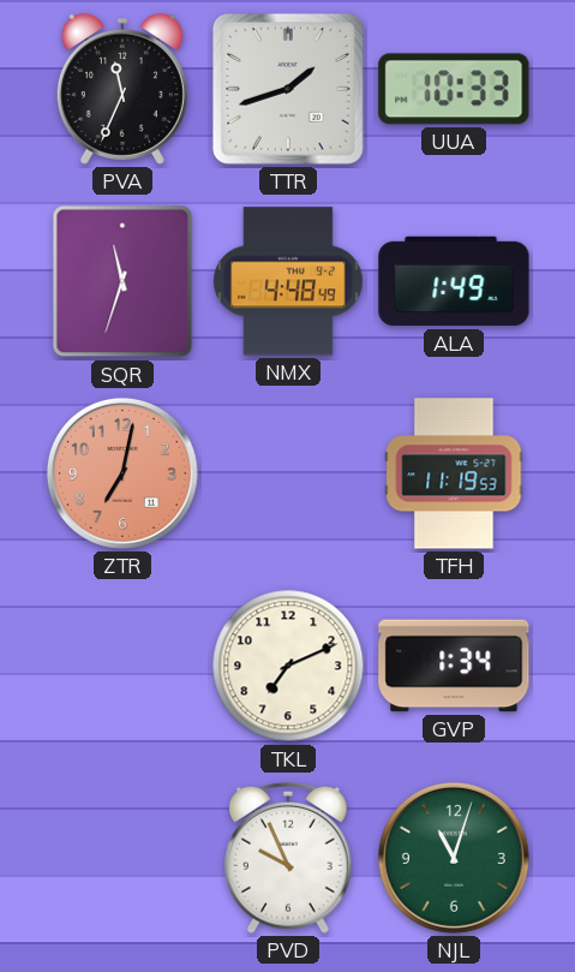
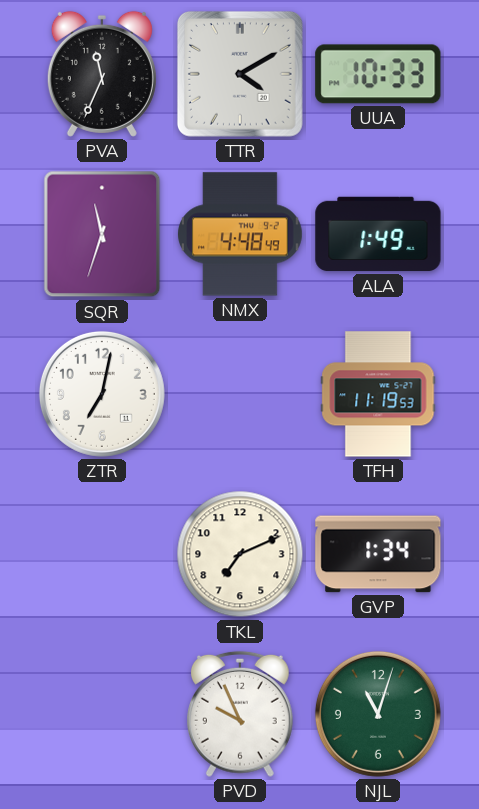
TTR: 1:42 -> 4:10
ZTR dial: salmon -> white
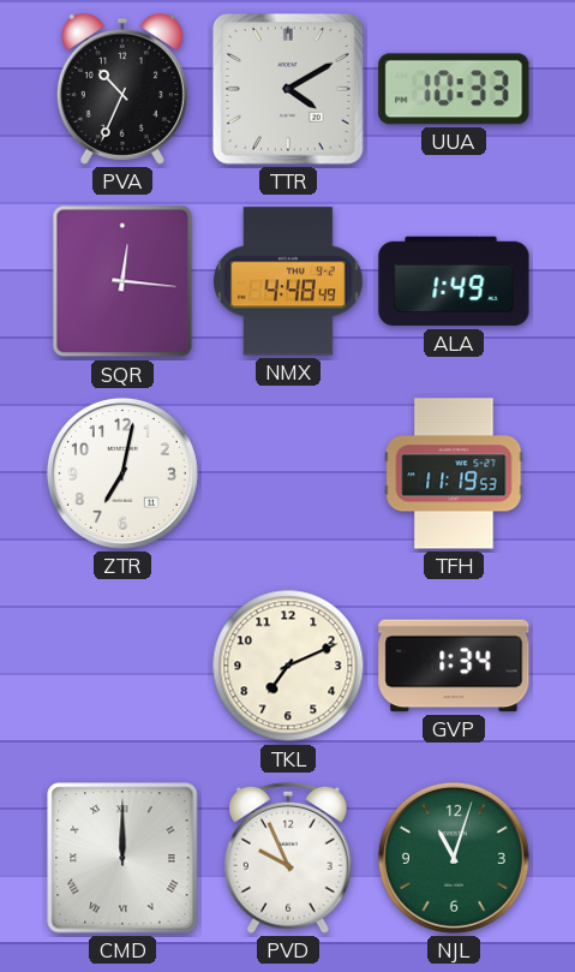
PVA: 11:34 -> 10:34
SQR: 11:33 -> 12:16
CMD: none -> 12:00
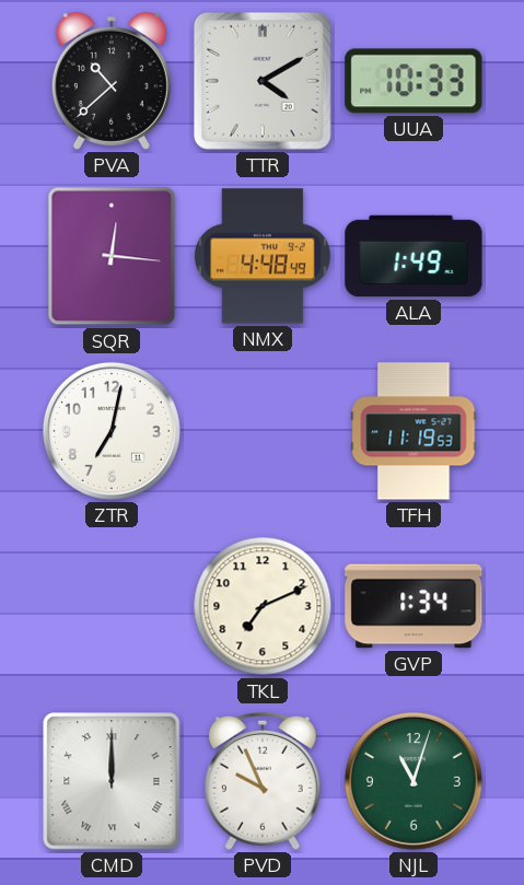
PVA: 10:34 -> 10:38
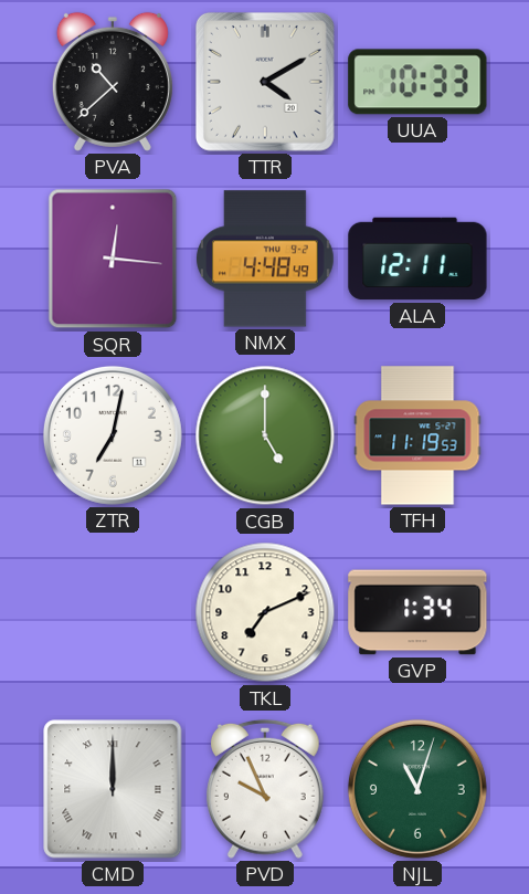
ALA: 1:49 -> 12:11
CGB: none -> 5:00
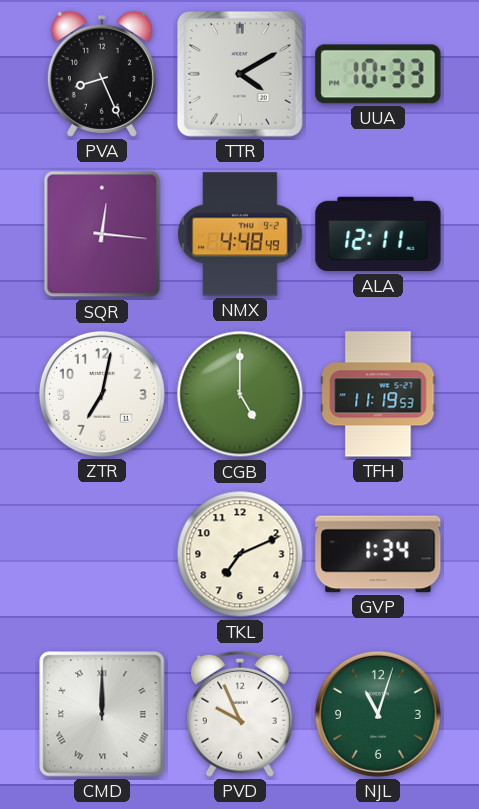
PVA: 10:38 -> 8:26
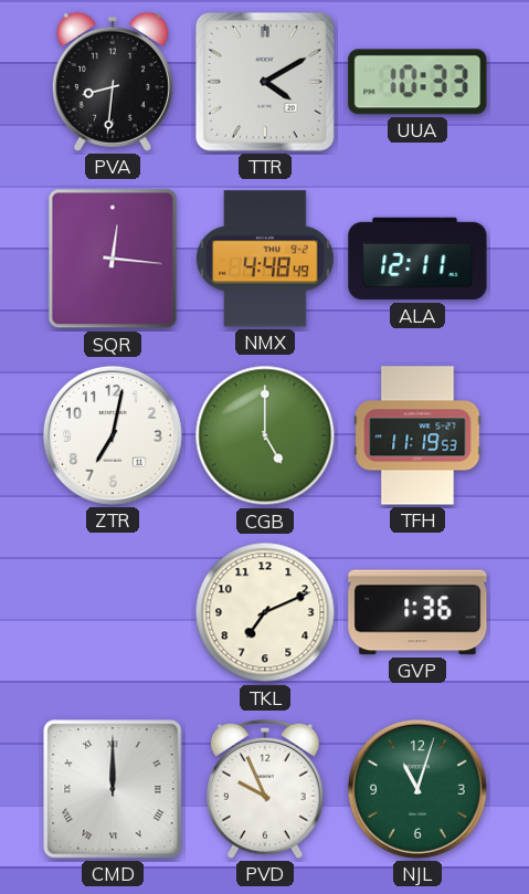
PVA: 8:26 -> 8:31
GVP: 1:34 -> 1:36
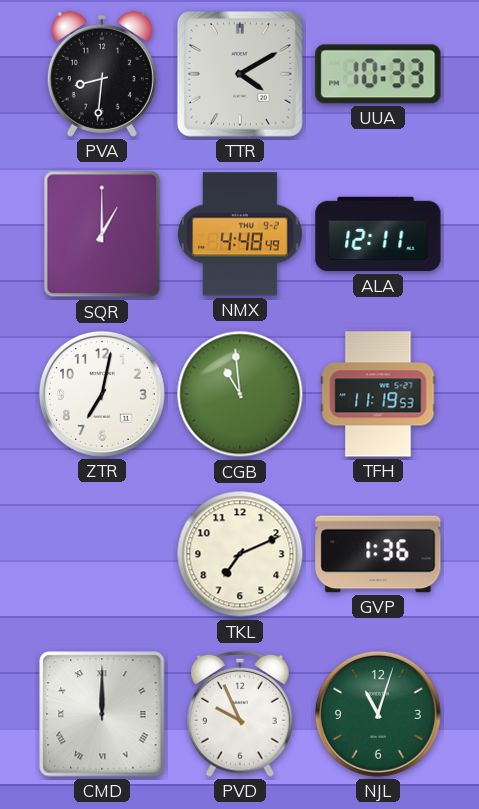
SQR: 12:16 -> 1:00
CGB: 5:00 -> 10:59
